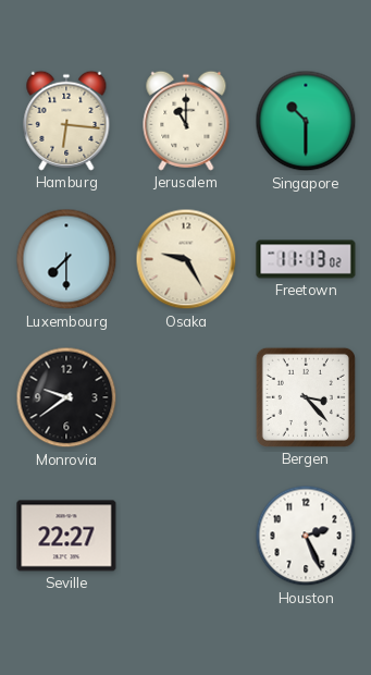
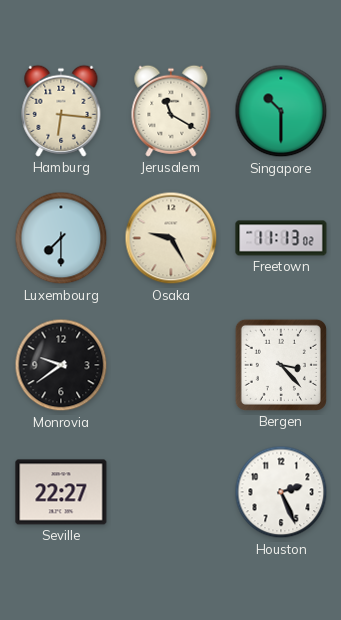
Jerusalem: 11:00 -> 11:20
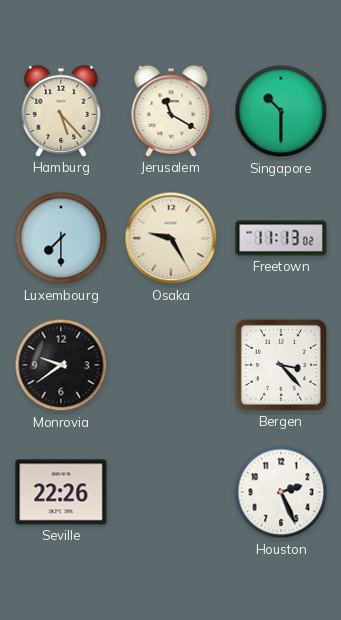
Hamburg: 6:16 -> 5:23
Seville: 22:27 -> 22:26
